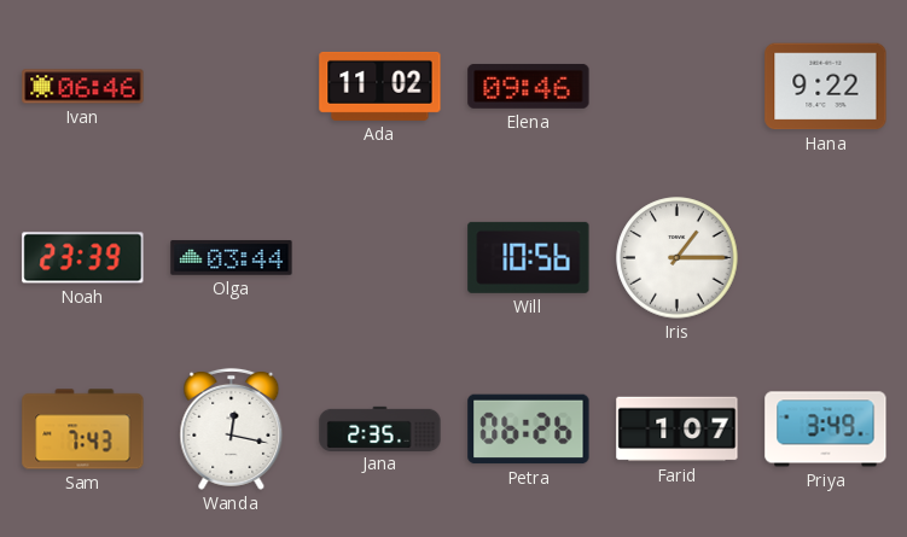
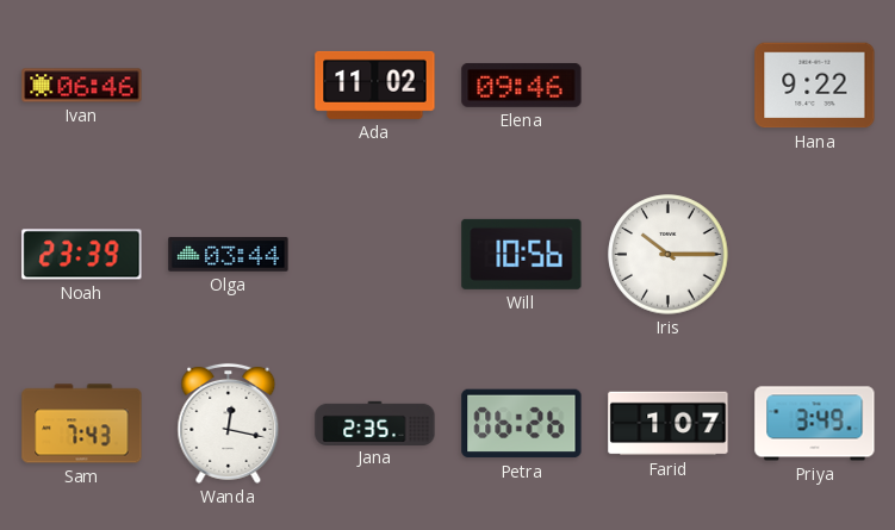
Iris: 1:15 -> 10:15
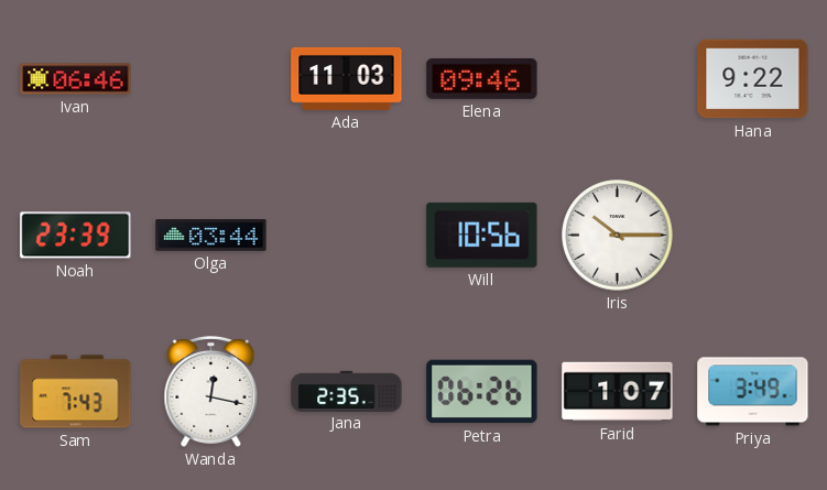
Ada: 11:02 -> 11:03
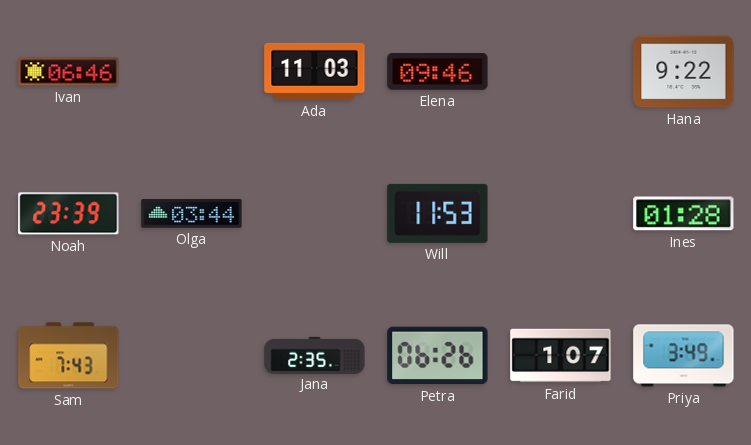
Will: 10:56 -> 11:53
Iris: 10:15 -> none
Ines: none -> 01:28
Wanda: 12:17 -> none
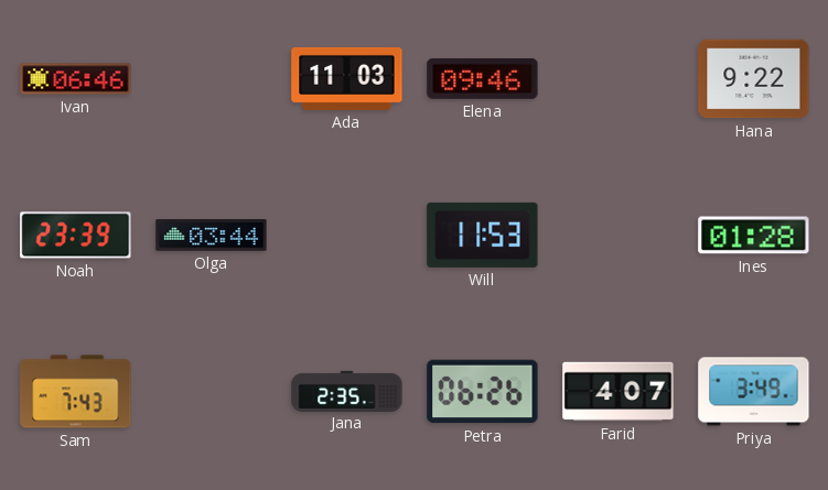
Farid: 1:07 -> 4:07
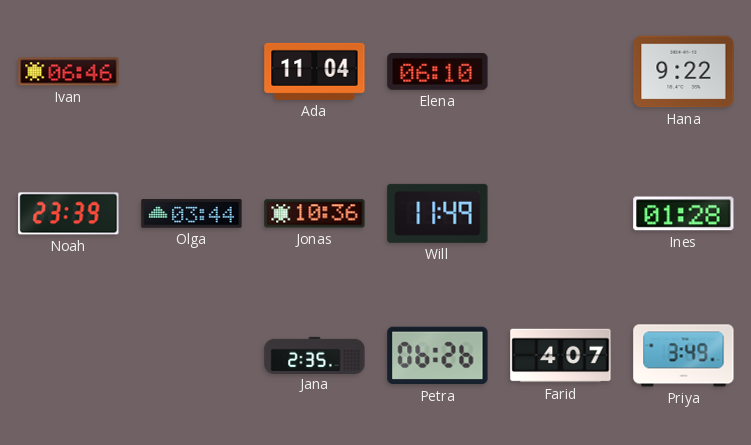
Ada: 11:03 -> 11:04
Elena: 09:46 -> 06:10
Jonas: none -> 10:36
Will: 11:53 -> 11:49
Sam: 7:43 -> none
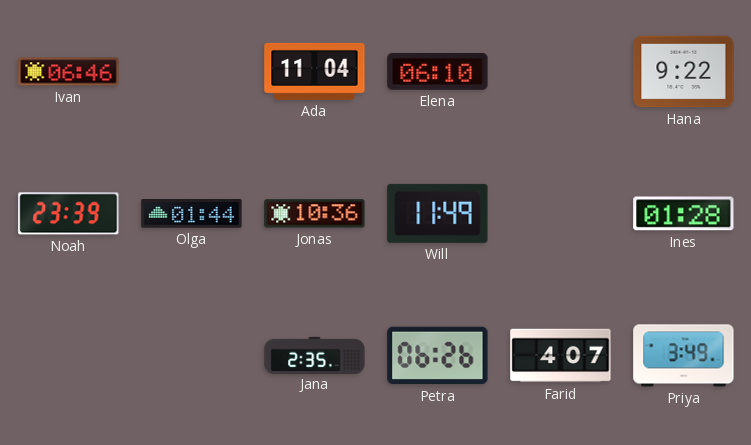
Olga: 03:44 -> 01:44
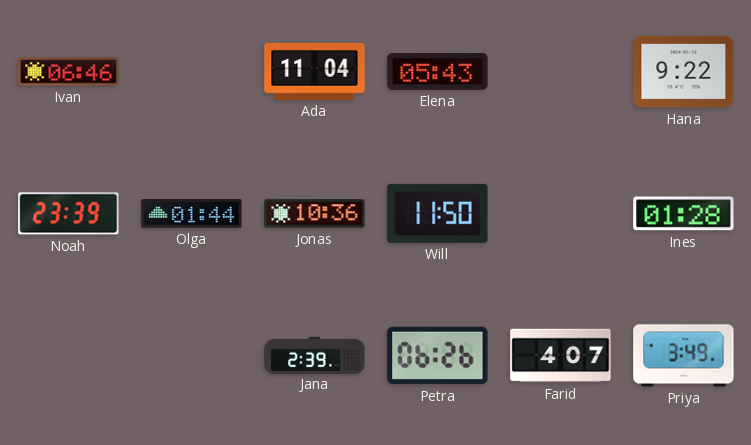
Elena: 06:10 -> 05:43
Will: 11:49 -> 11:50
Jana: 2:35 -> 2:39
